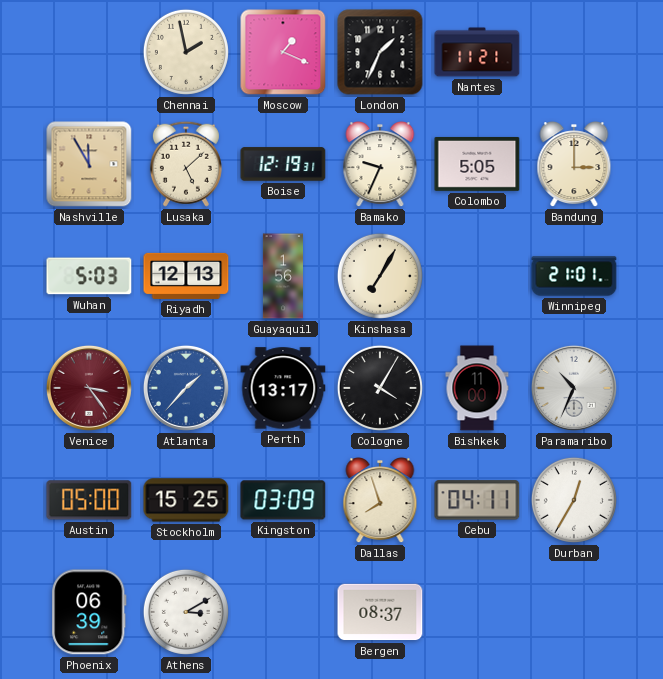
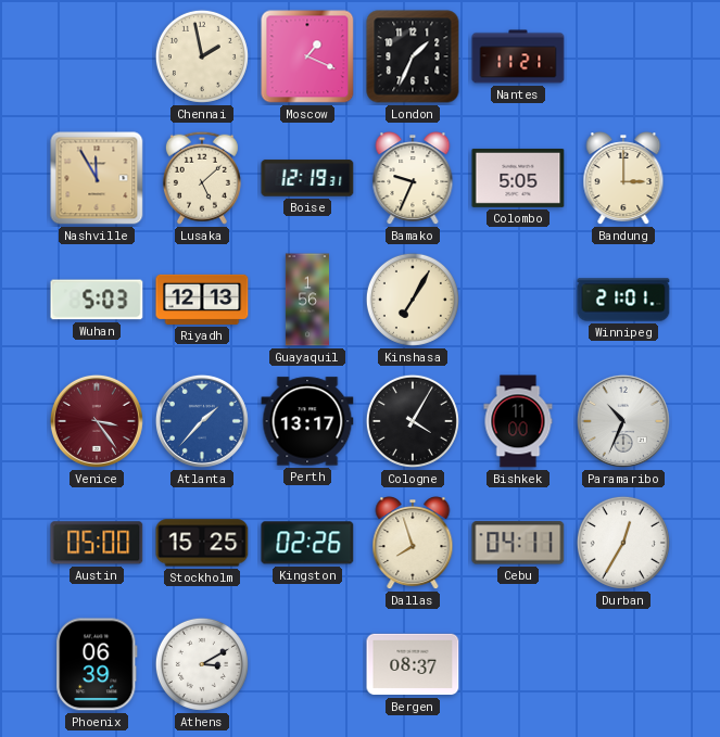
Kingston: 03:09 -> 02:26
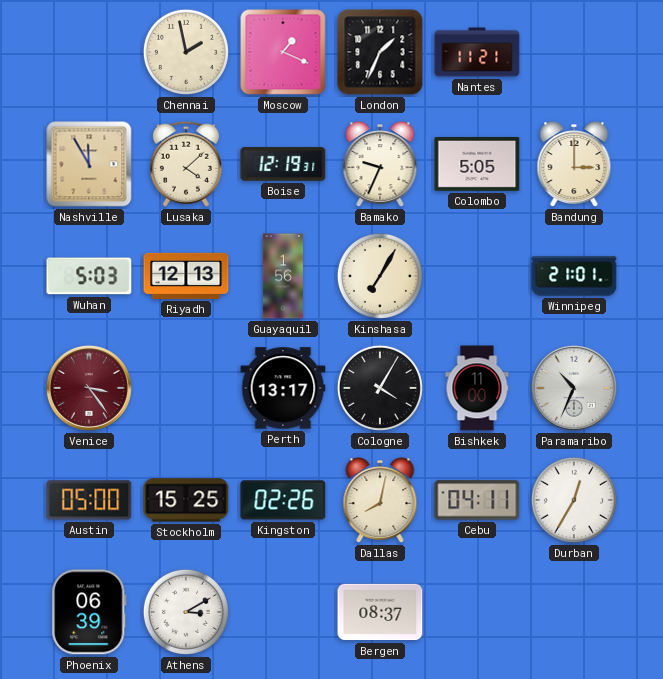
Lusaka: 5:08 -> 4:08
Atlanta: 1:37 -> none
Dallas: 7:57 -> 8:02
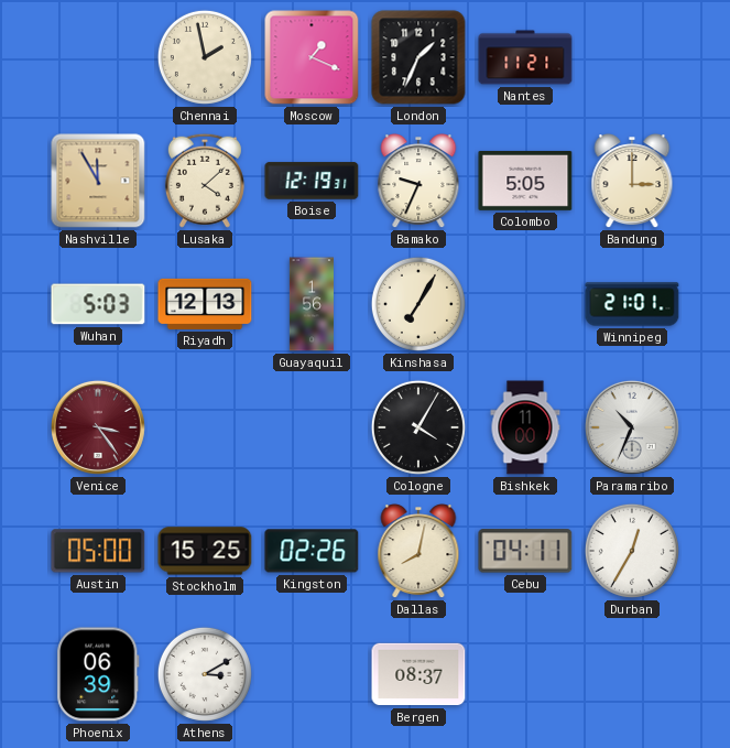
Perth: 13:17 -> none
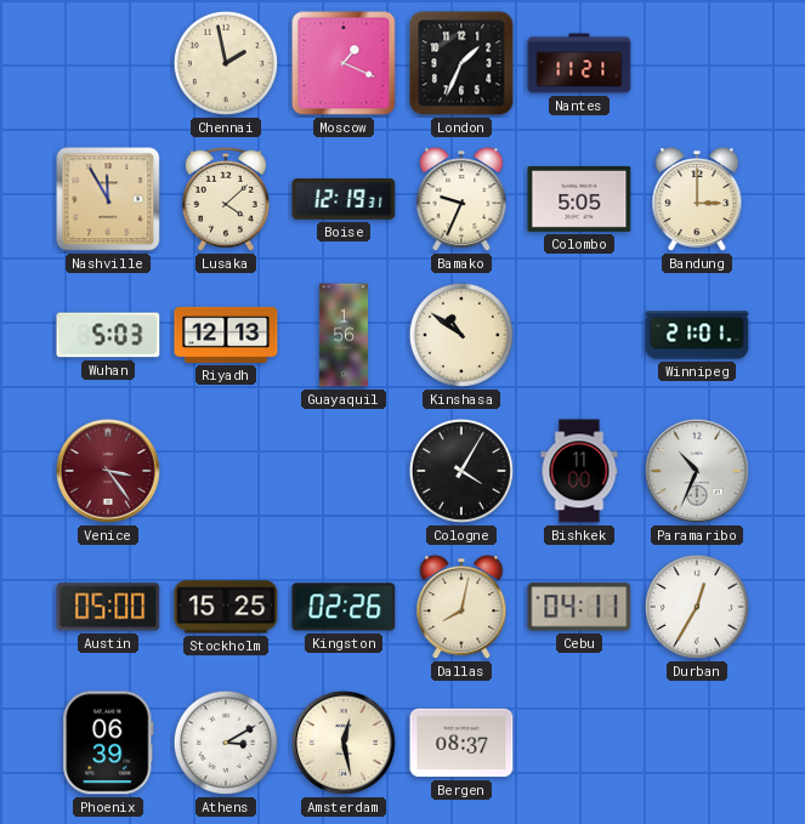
Kinshasa: 7:05 -> 10:51
Amsterdam: none -> 12:28
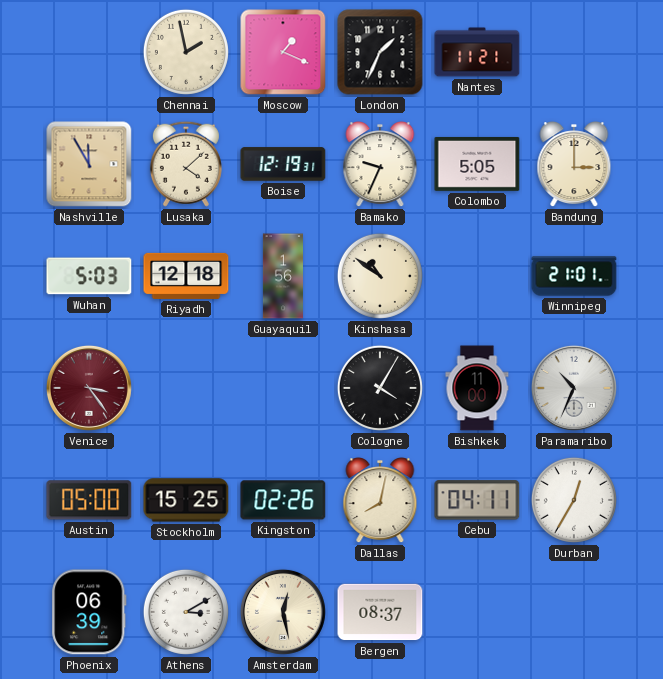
Riyadh: 12:13 -> 12:18
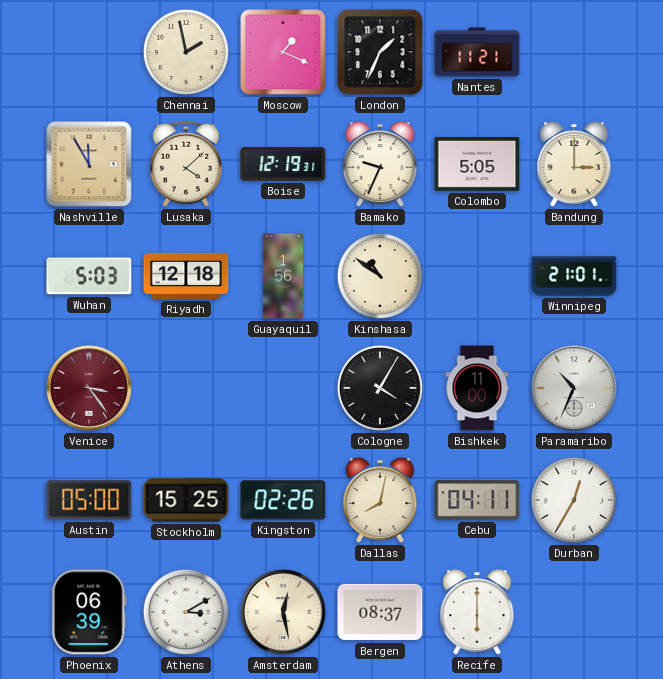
Recife: none -> 6:00
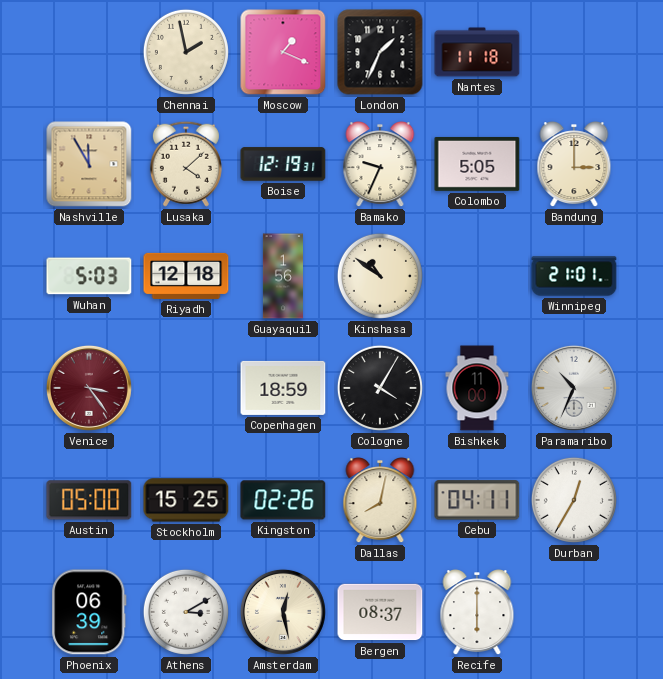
Nantes: 11:21 -> 11:18
Copenhagen: none -> 18:59
